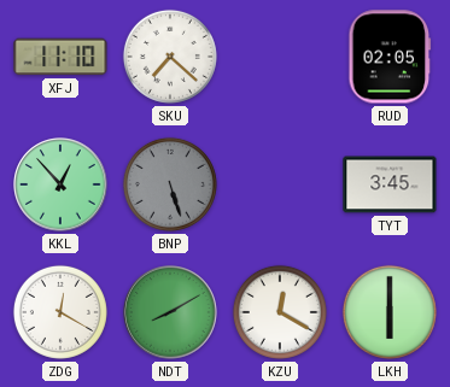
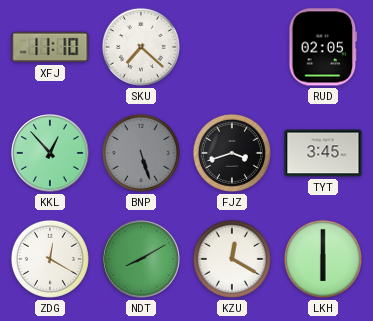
FJZ: none -> 3:42
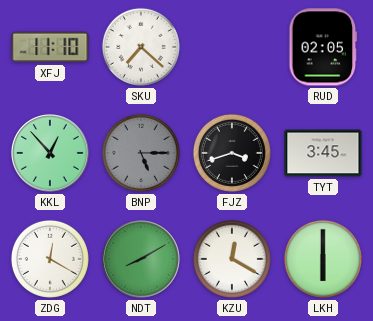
BNP: 5:27 -> 5:15
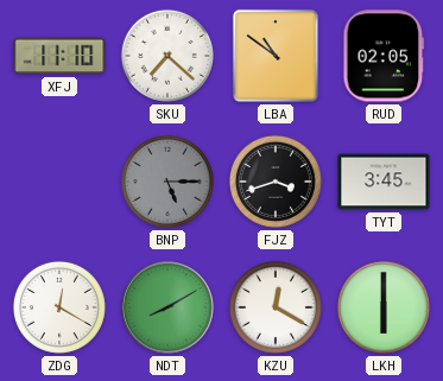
LBA: none -> 10:51
KKL: 12:53 -> none
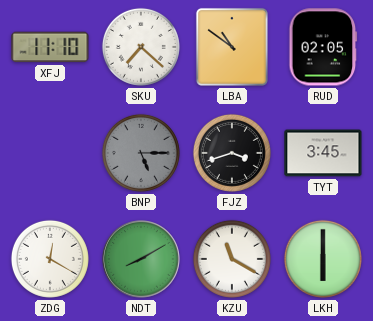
KZU: 12:20 -> 11:20
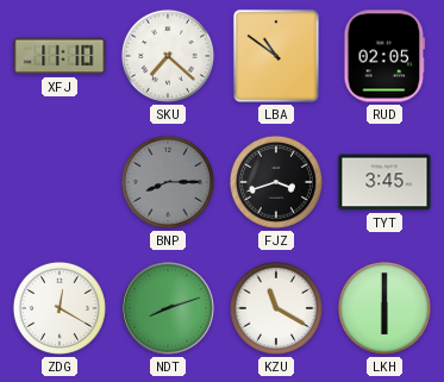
BNP: 5:15 -> 8:15
NDT: 8:10 -> 8:12
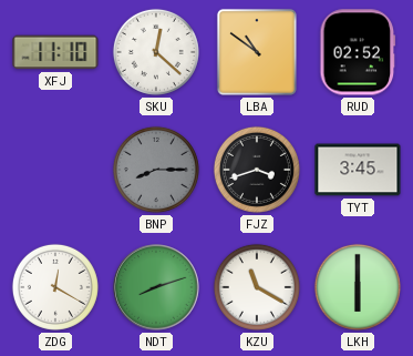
SKU: 7:22 -> 12:22
RUD: 02:05 -> 02:52
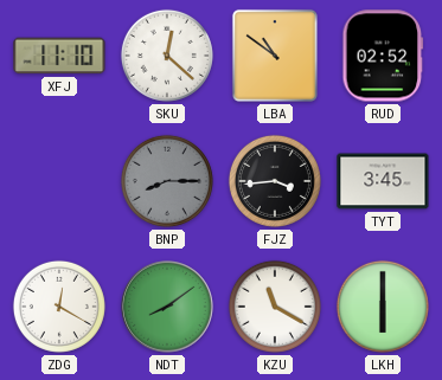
FJZ: 3:42 -> 3:44
NDT: 8:12 -> 8:09
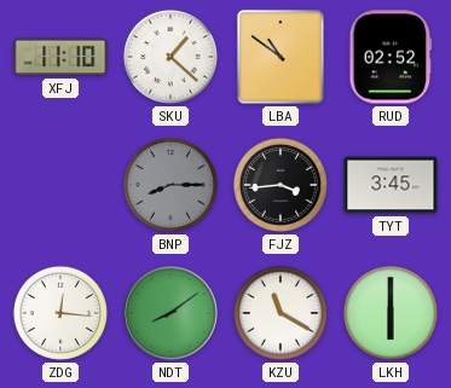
SKU: 12:22 -> 1:22
ZDG: 12:20 -> 12:16
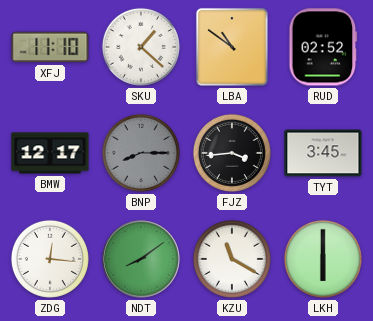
BMW: none -> 12:17
